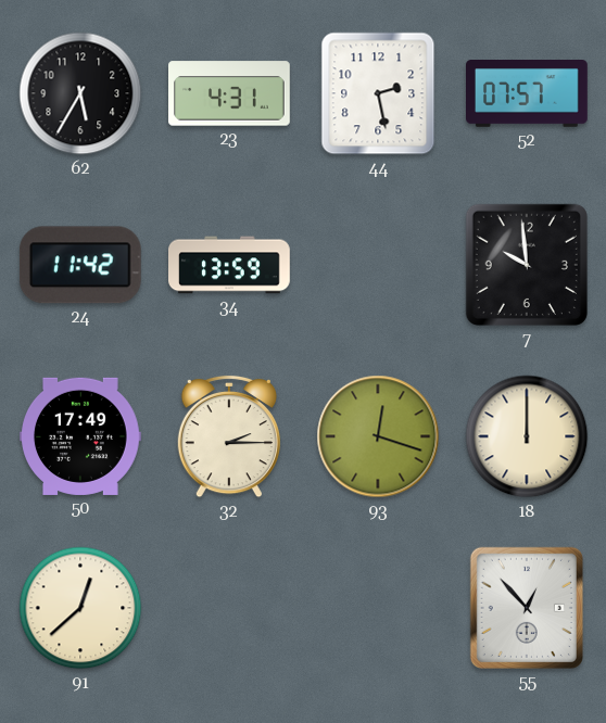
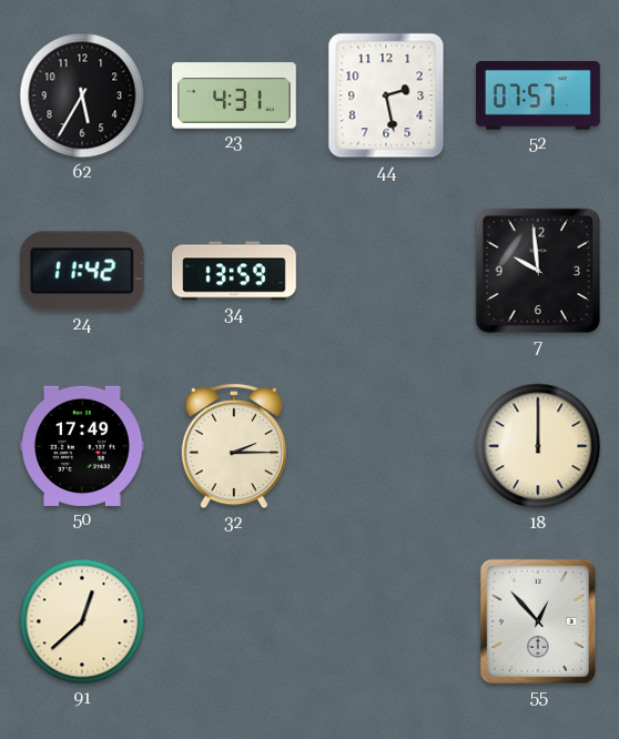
93: 12:18 -> none
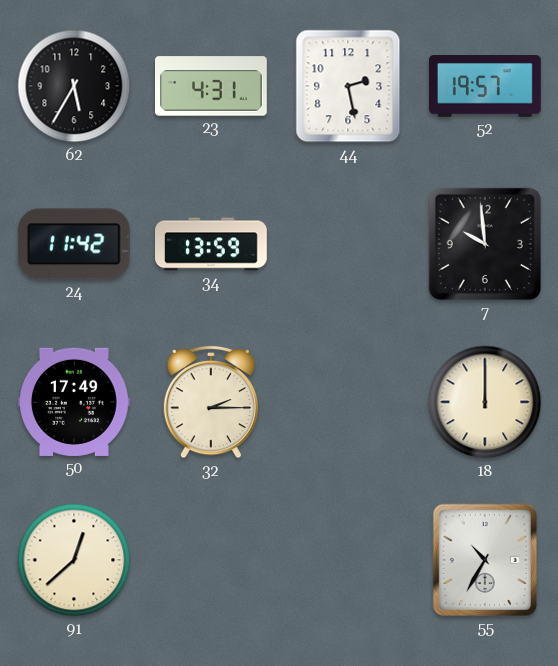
52: 07:57 -> 19:57
55: 12:53 -> 10:35
